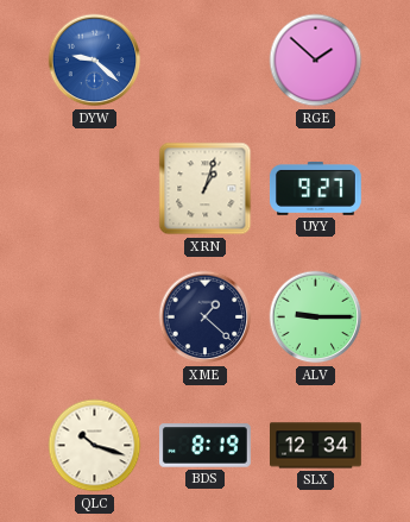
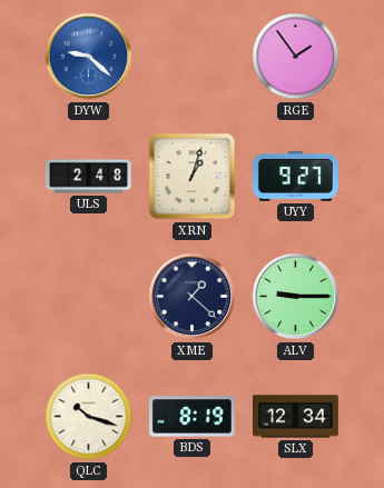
RGE: 1:52 -> 1:54
ULS: none -> 2:48
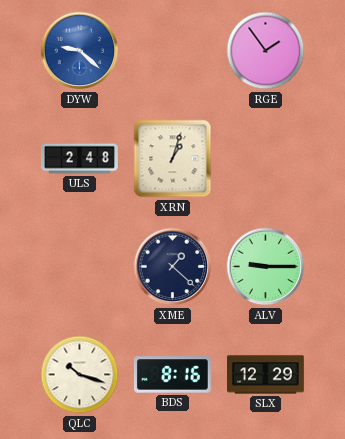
UYY: 9:27 -> none
BDS: 8:19 -> 8:16
SLX: 12:34 -> 12:29
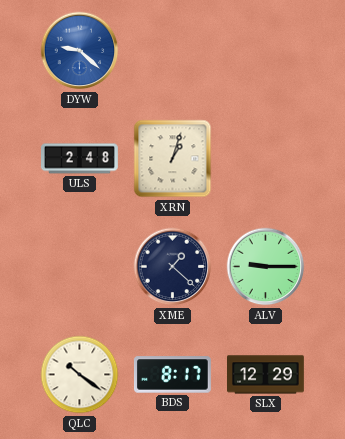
RGE: 1:54 -> none
QLC: 10:18 -> 10:21
BDS: 8:16 -> 8:17
